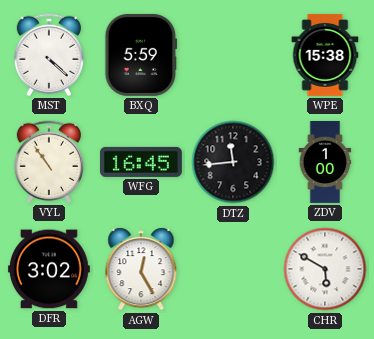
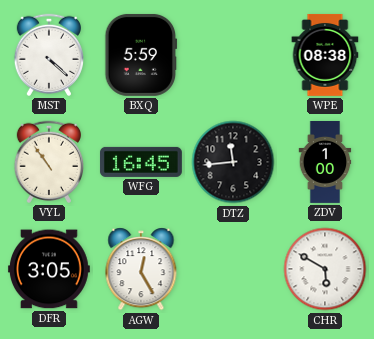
WPE: 15:38 -> 08:38
DFR: 3:02 -> 3:05
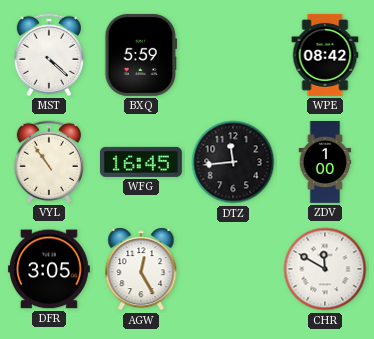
WPE: 08:38 -> 08:42
CHR: 5:50 -> 11:50
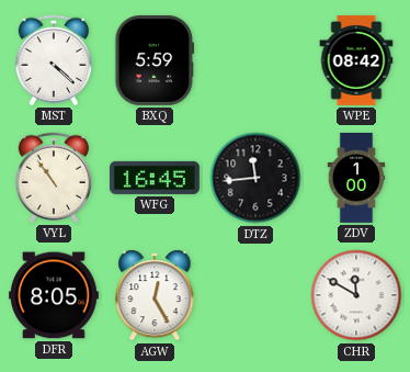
DFR: 3:05 -> 8:05
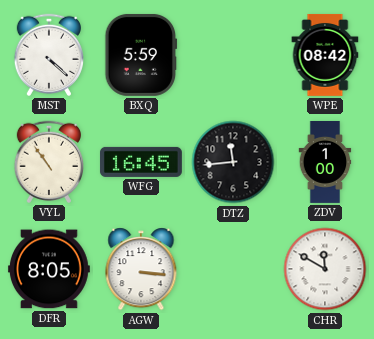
AGW: 12:25 -> 3:16
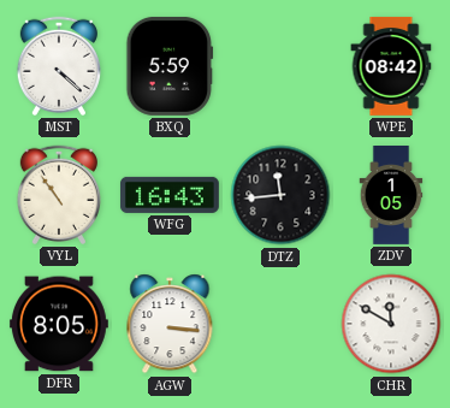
WFG: 16:45 -> 16:43
ZDV: 1:00 -> 1:05
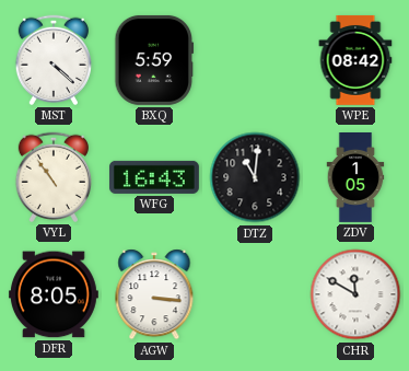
DTZ: 11:44 -> 11:01
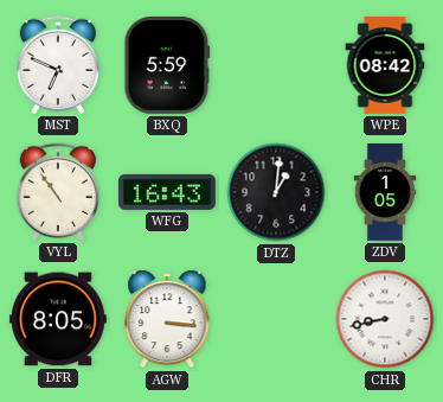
MST: 4:22 -> 6:49
DTZ: 11:01 -> 1:01
CHR: 11:50 -> 8:43
